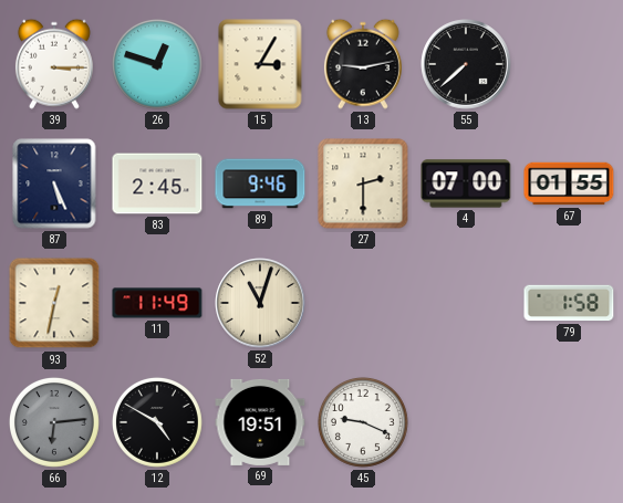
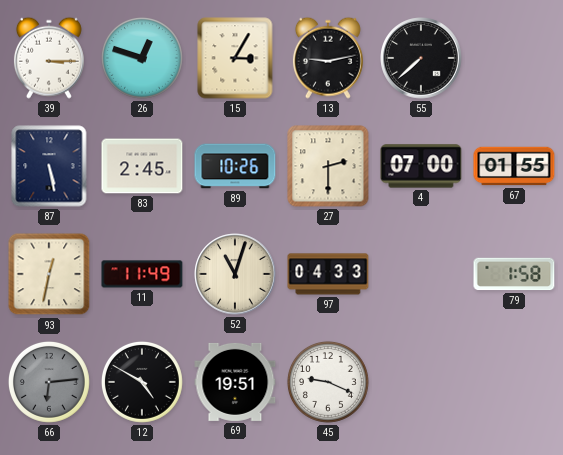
87: 5:26 -> 5:28
89: 9:46 -> 10:26
97: none -> 04:33
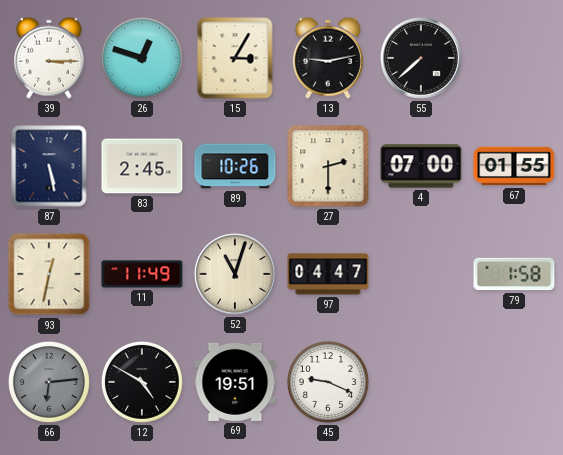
97: 04:33 -> 04:47
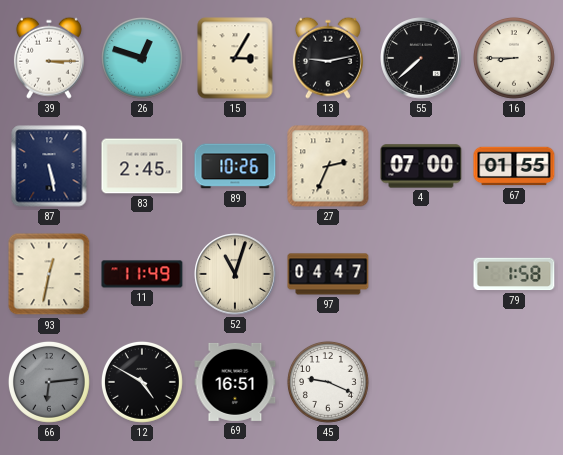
16: none -> 8:45
27: 2:30 -> 2:34
69: 19:51 -> 16:51
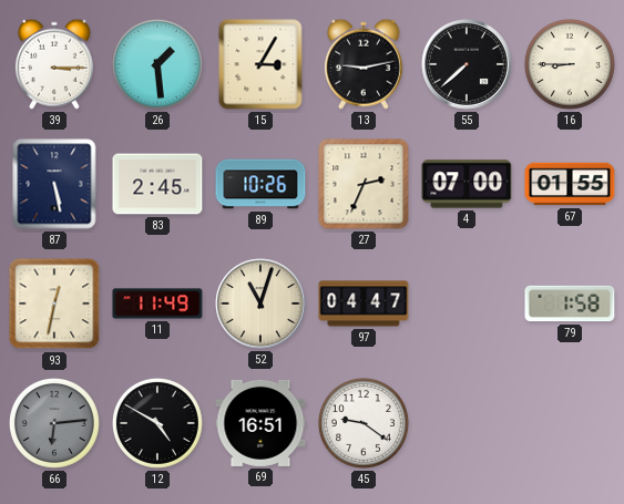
26: 12:48 -> 1:29
45: 9:19 -> 9:21
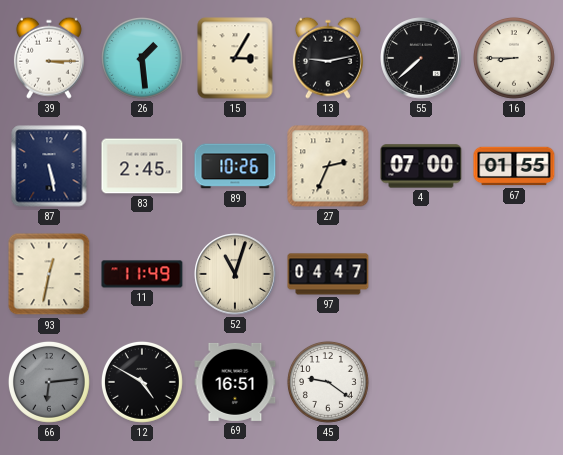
79: 1:58 -> none
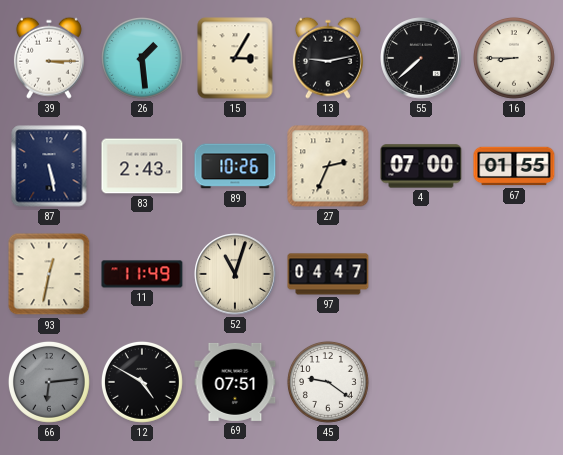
83: 2:45 -> 2:43
69: 16:51 -> 07:51
